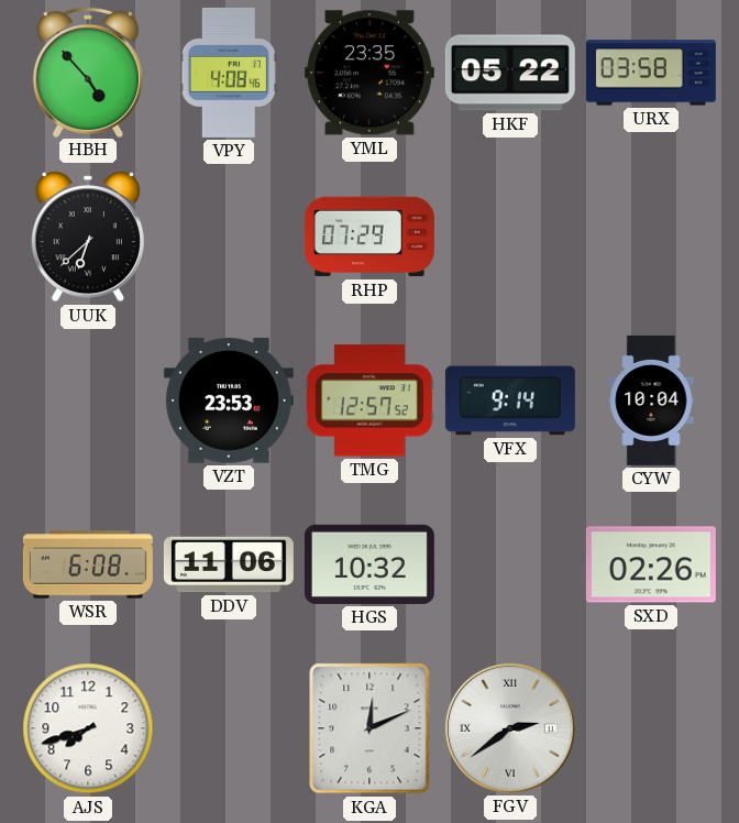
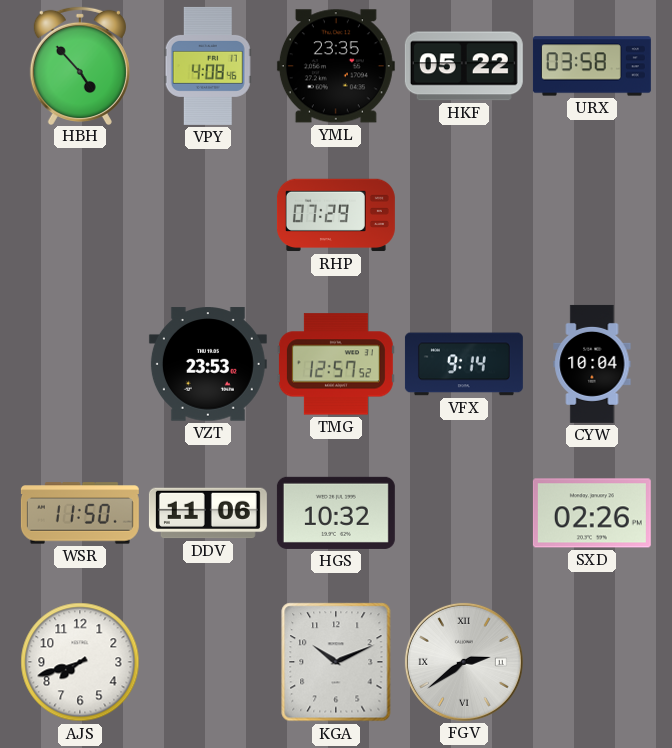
UUK: 6:38 -> none
WSR: 6:08 -> 11:50
KGA: 12:11 -> 10:11
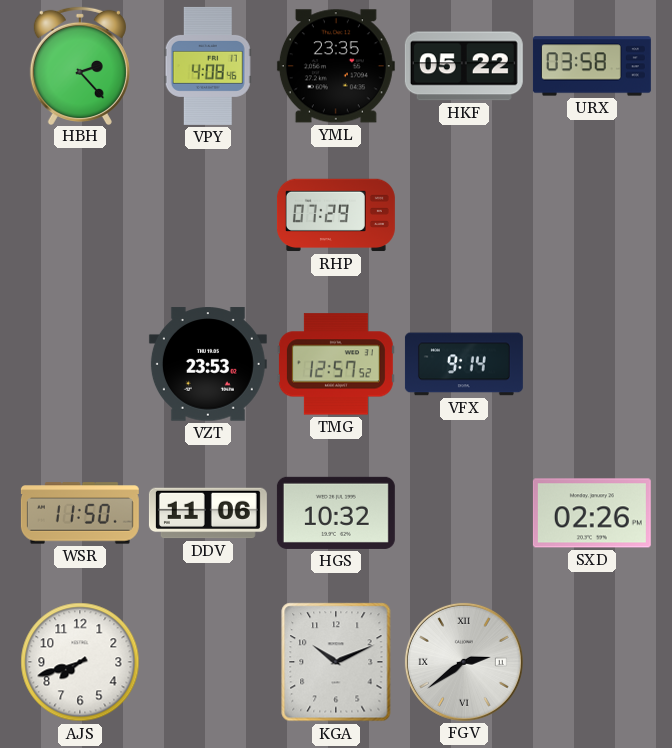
HBH: 4:53 -> 2:23
CYW: 10:04 -> none
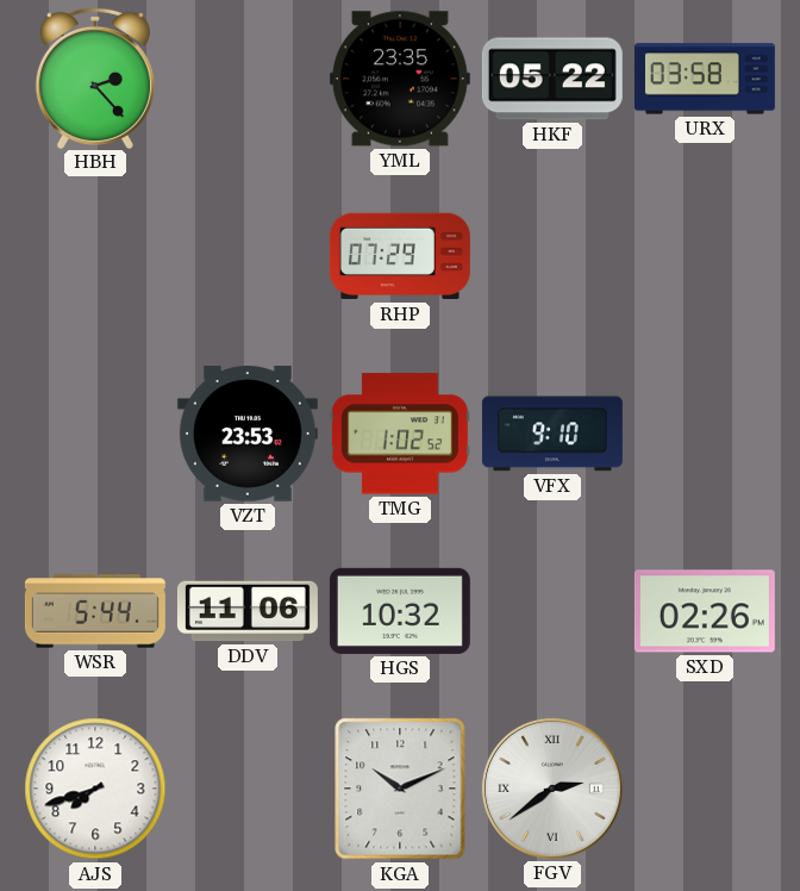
VPY: 4:08 -> none
TMG: 12:57 -> 1:02
VFX: 9:14 -> 9:10
WSR: 11:50 -> 5:44
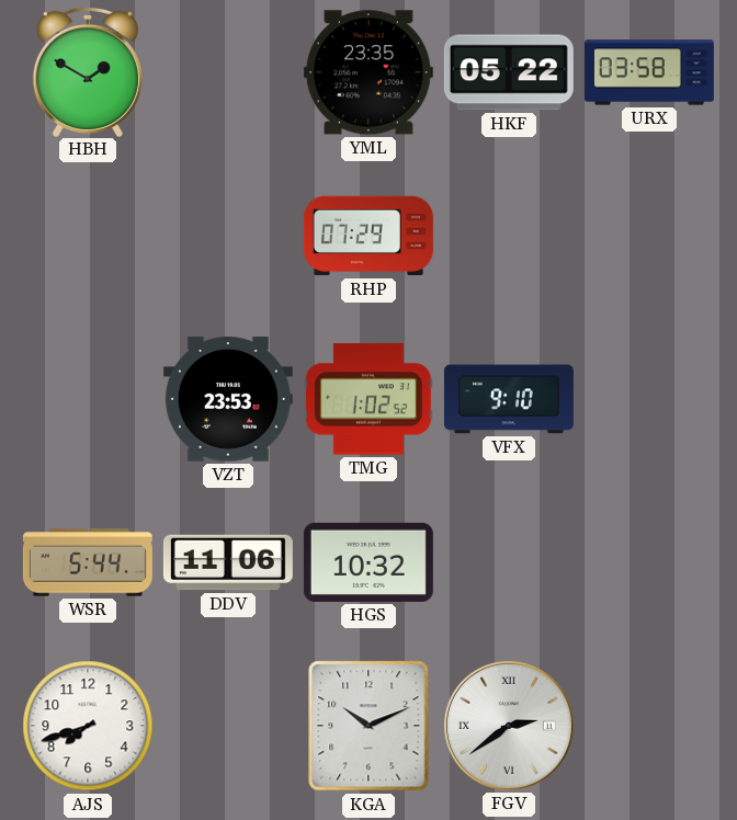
HBH: 2:23 -> 1:50
SXD: 02:26 -> none
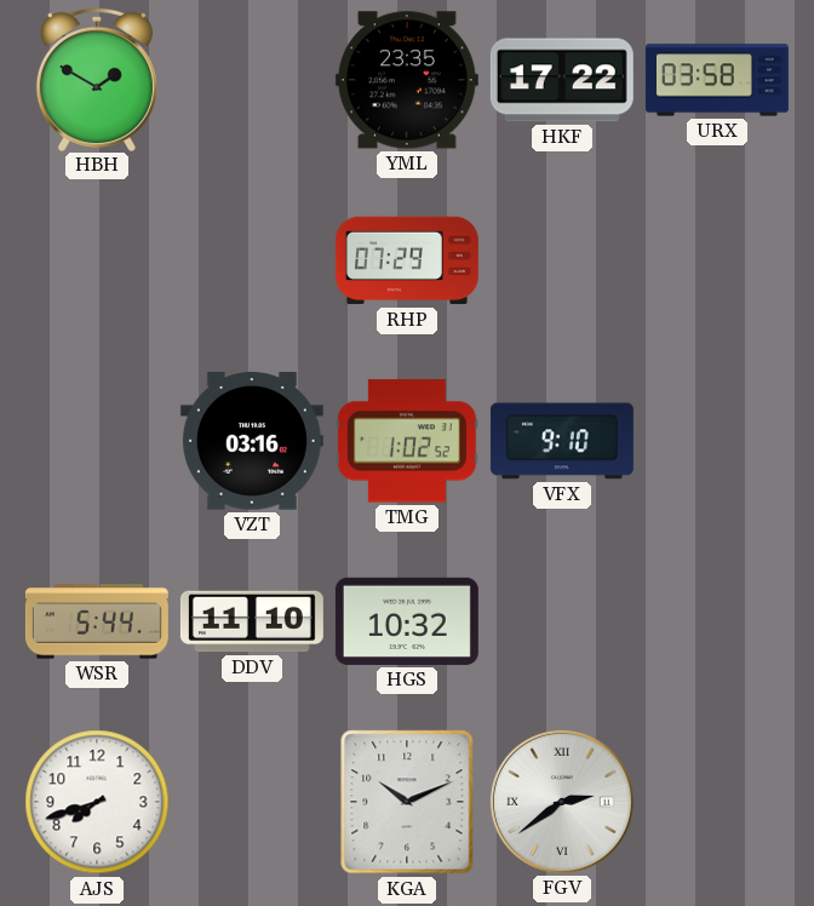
HKF: 05:22 -> 17:22
VZT: 23:53 -> 03:16
DDV: 11:06 -> 11:10
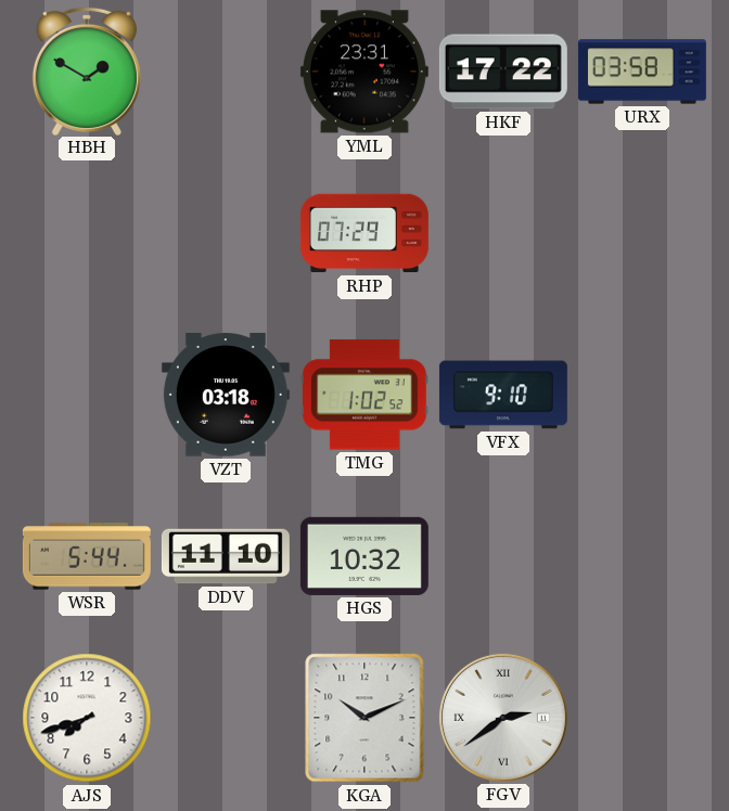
YML: 23:35 -> 23:31
VZT: 03:16 -> 03:18
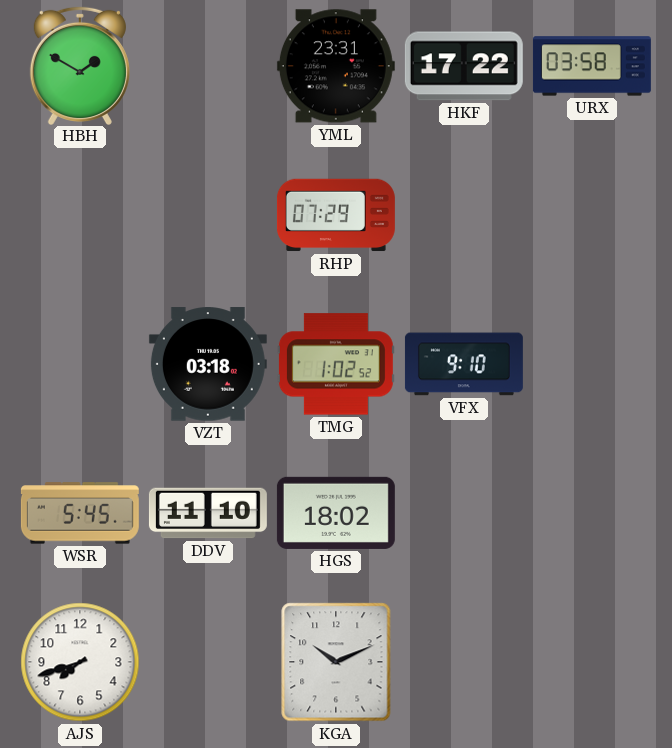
WSR: 5:44 -> 5:45
HGS: 10:32 -> 18:02
FGV: 2:39 -> none
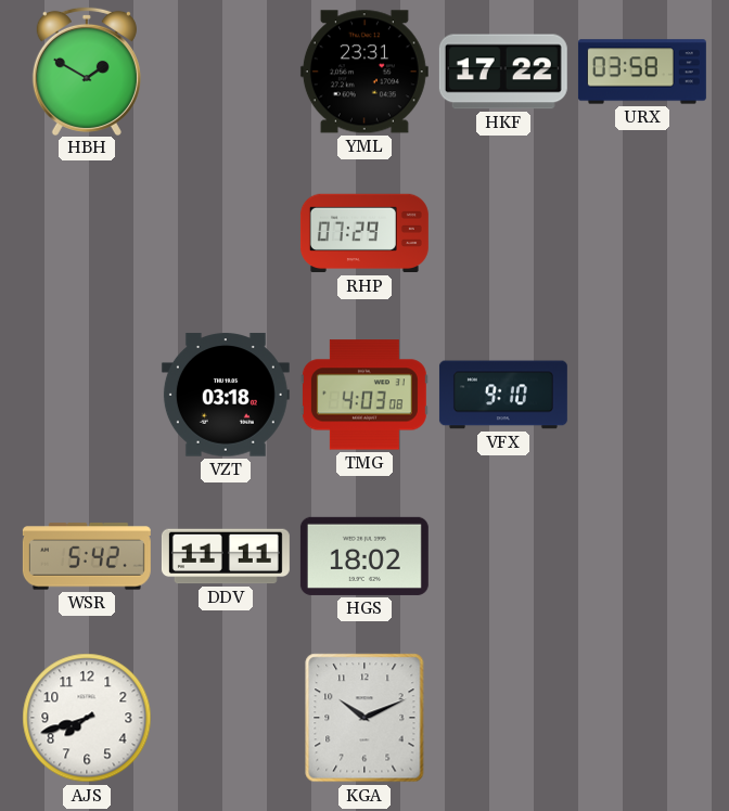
TMG: 1:02 -> 4:03
WSR: 5:45 -> 5:42
DDV: 11:10 -> 11:11
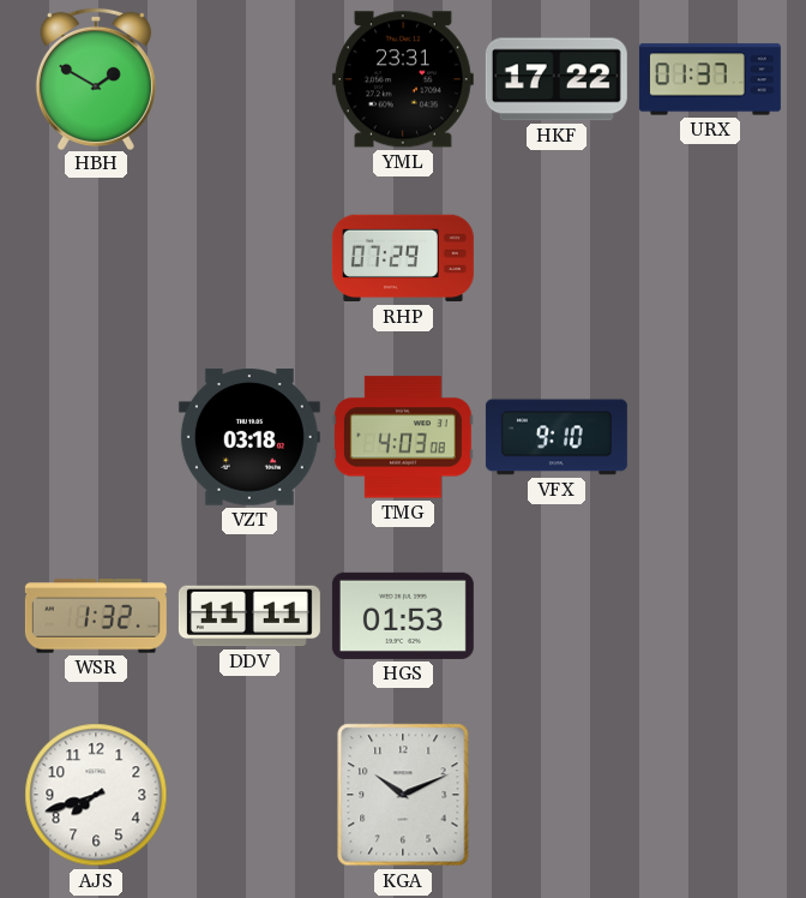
URX: 03:58 -> 01:37
WSR: 5:42 -> 1:32
HGS: 18:02 -> 01:53
